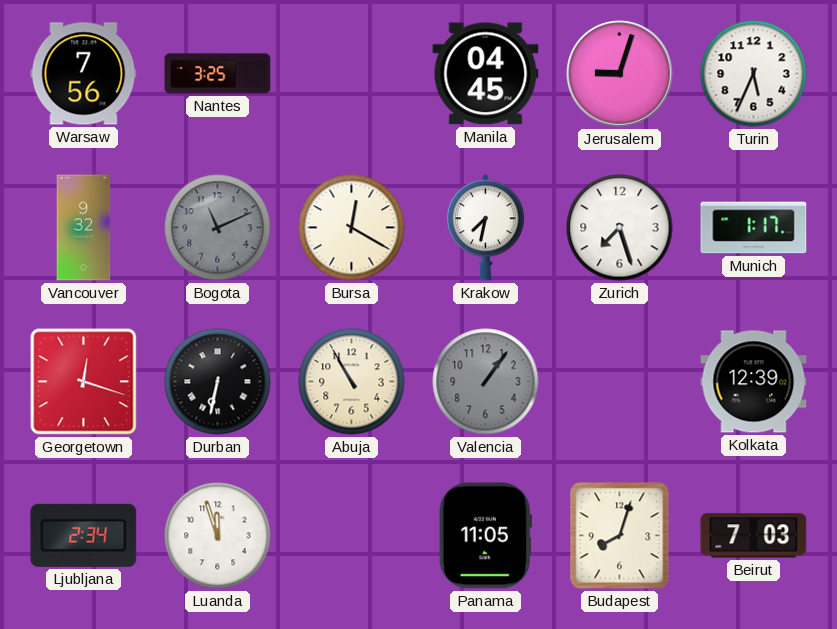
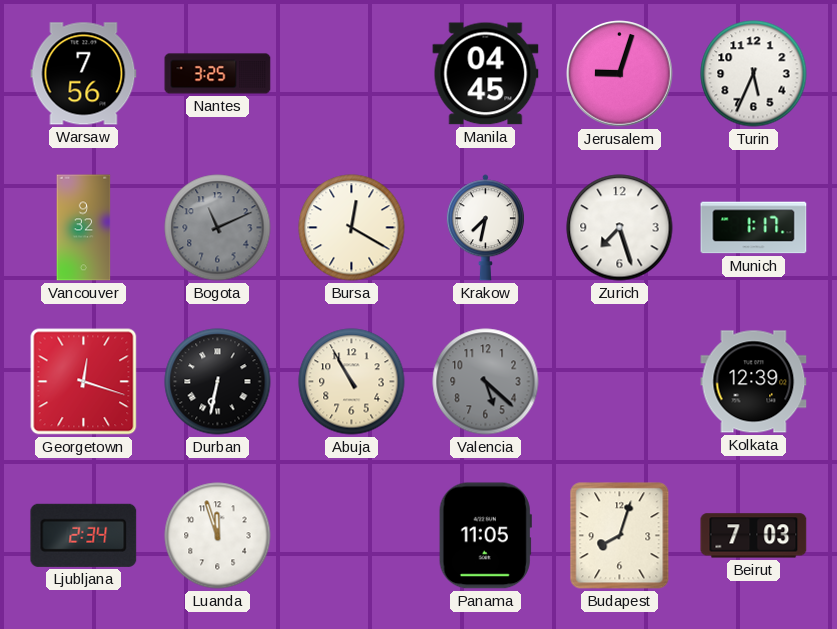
Valencia: 1:06 -> 5:22
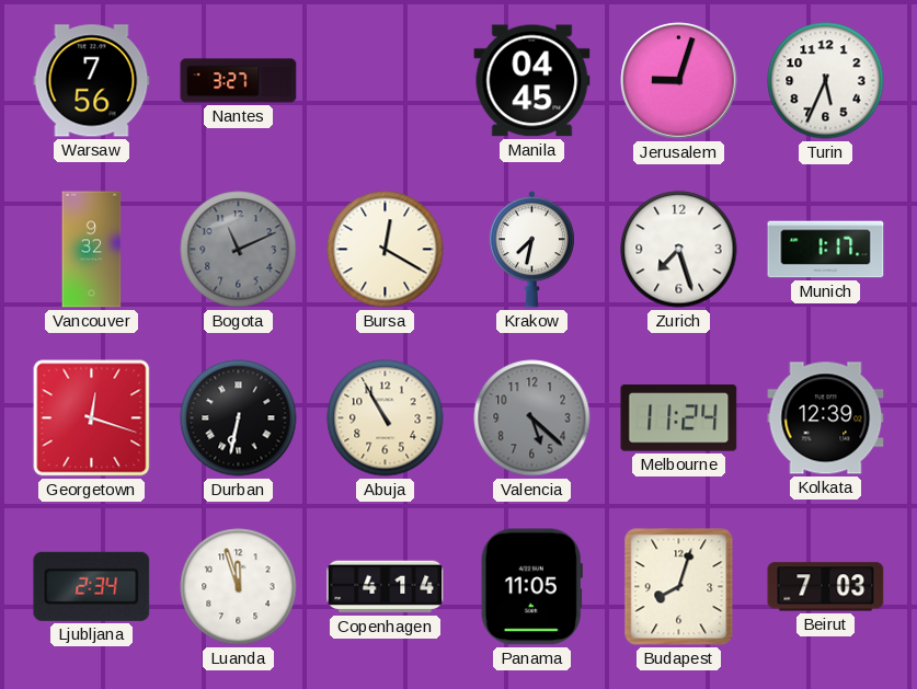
Nantes: 3:25 -> 3:27
Melbourne: none -> 11:24
Copenhagen: none -> 4:14
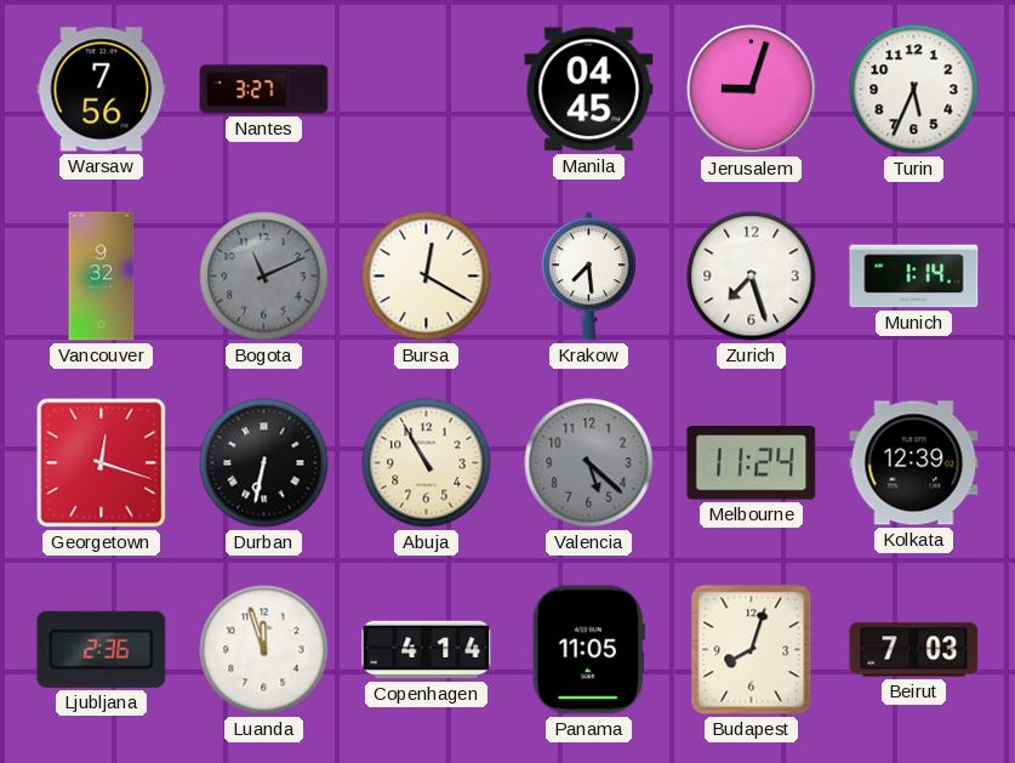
Krakow: 7:32 -> 7:29
Munich: 1:17 -> 1:14
Ljubljana: 2:34 -> 2:36
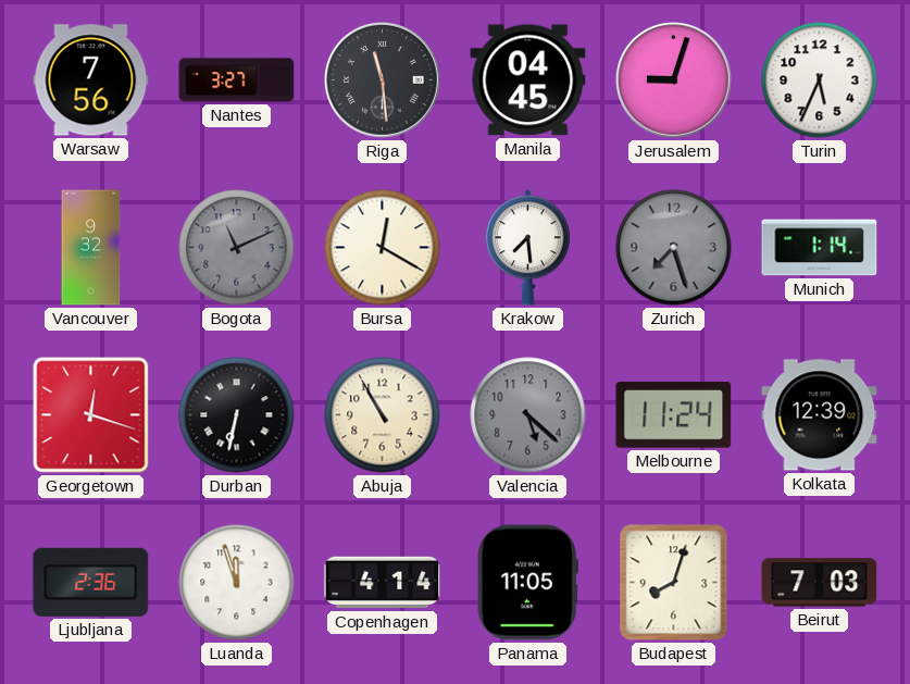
Riga: none -> 11:29
Zurich dial: white -> grey
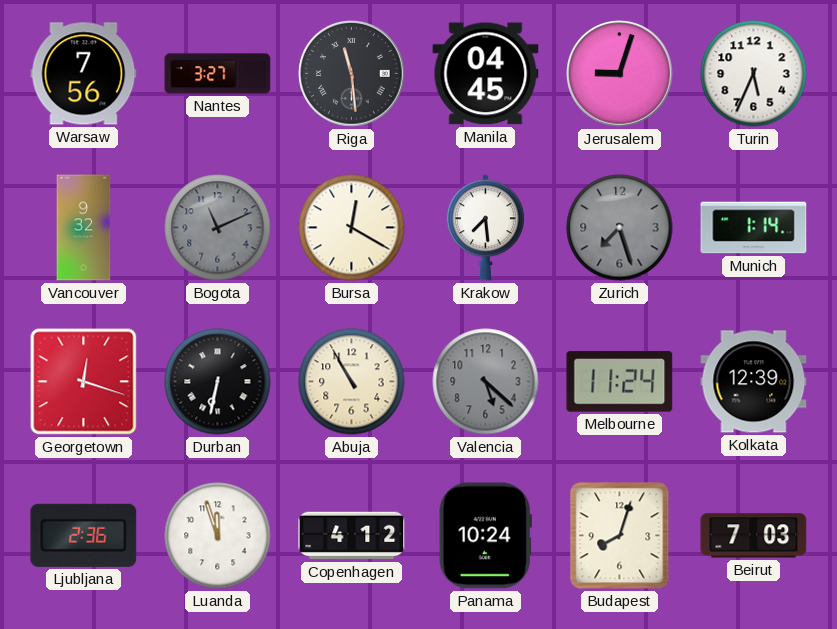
Copenhagen: 4:14 -> 4:12
Panama: 11:05 -> 10:24
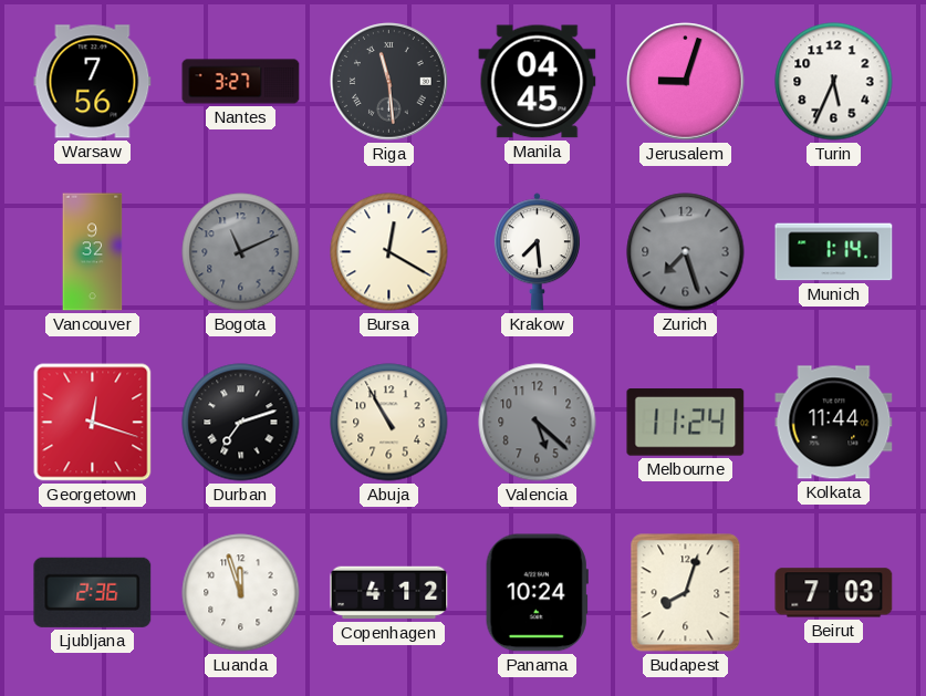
Durban: 6:32 -> 7:12
Kolkata: 12:39 -> 11:44
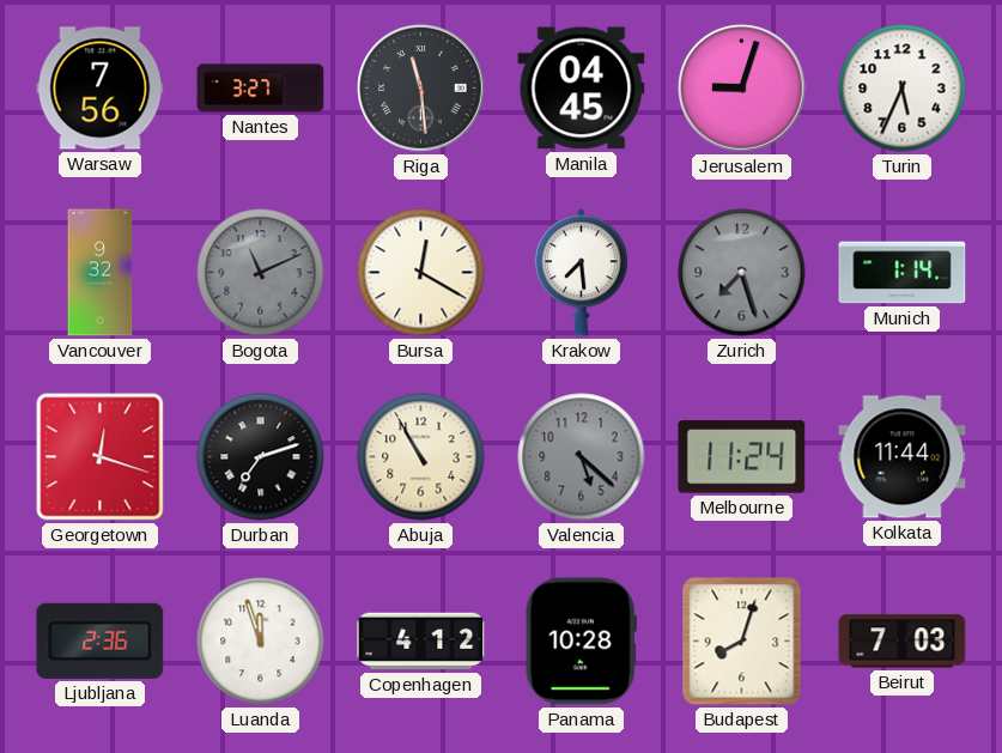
Panama: 10:24 -> 10:28
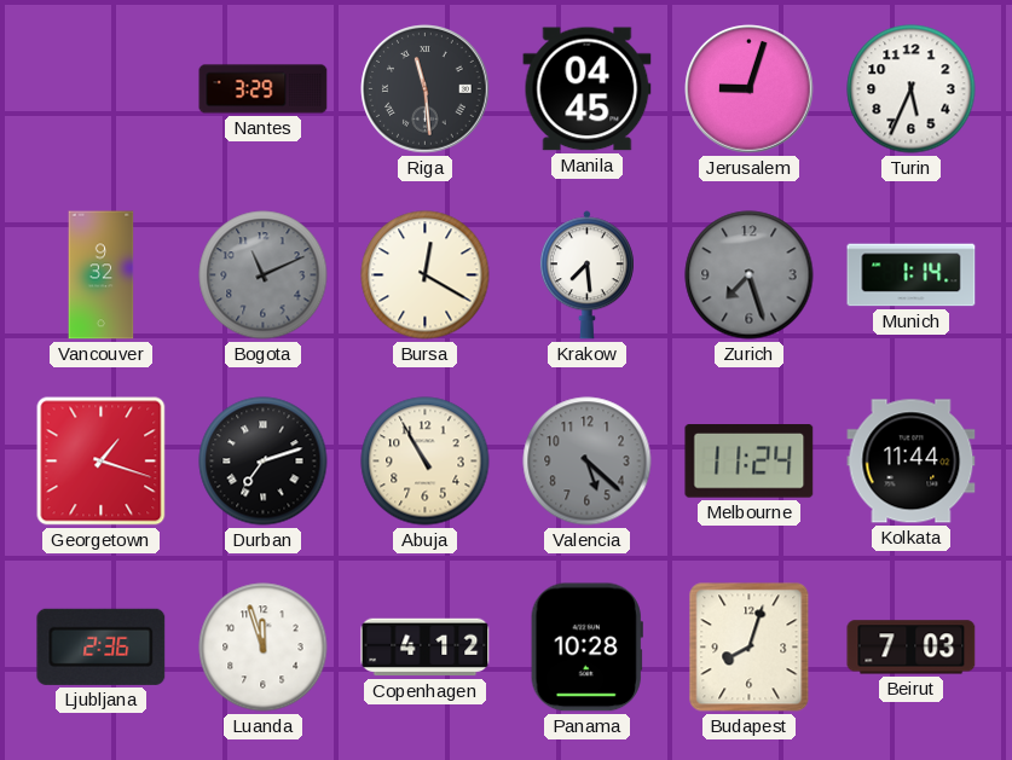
Warsaw: 7:56 -> none
Nantes: 3:27 -> 3:29
Georgetown: 12:18 -> 1:18
